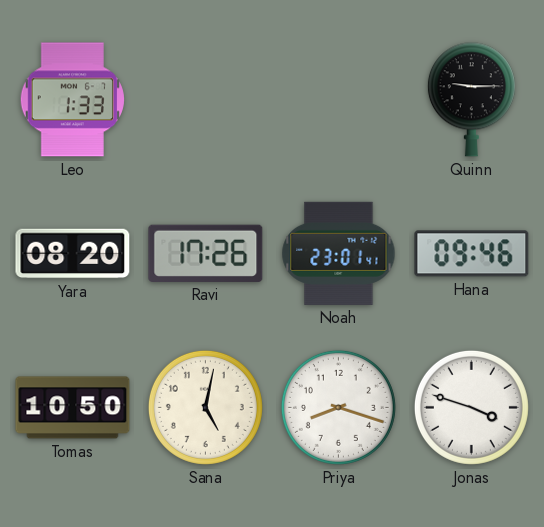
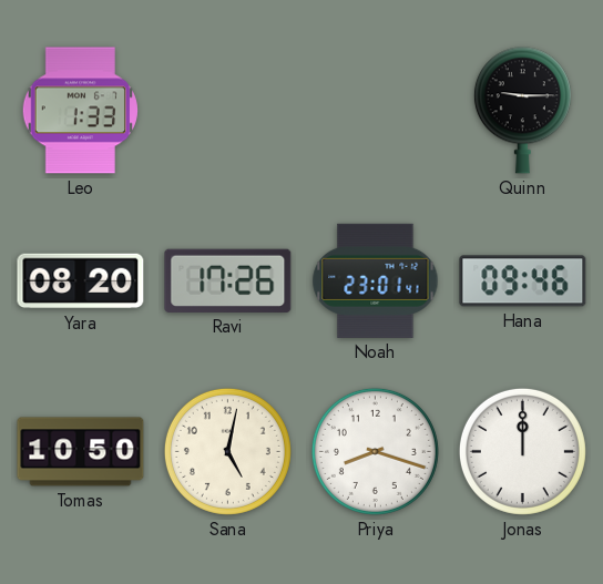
Jonas: 3:48 -> 12:00
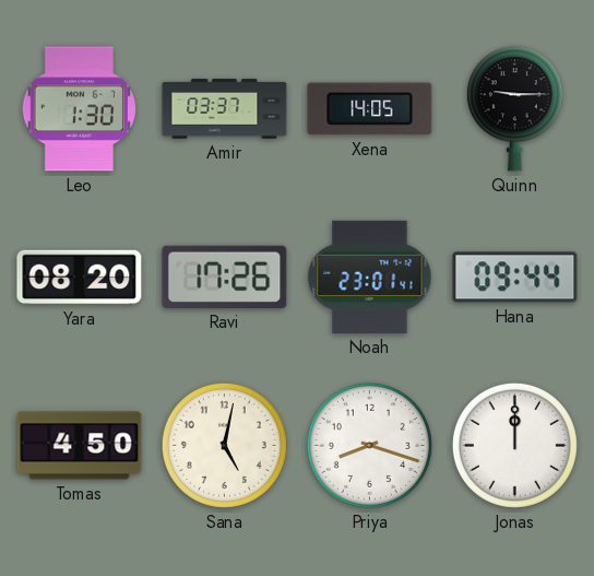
Leo: 1:33 -> 1:30
Amir: none -> 03:37
Xena: none -> 14:05
Hana: 09:46 -> 09:44
Tomas: 10:50 -> 4:50
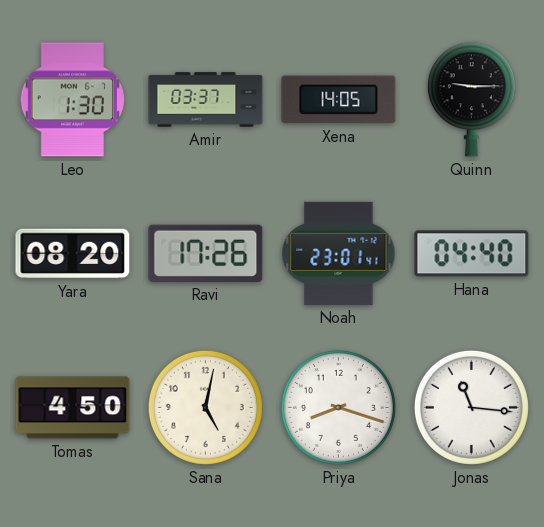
Hana: 09:44 -> 04:40
Jonas: 12:00 -> 11:16
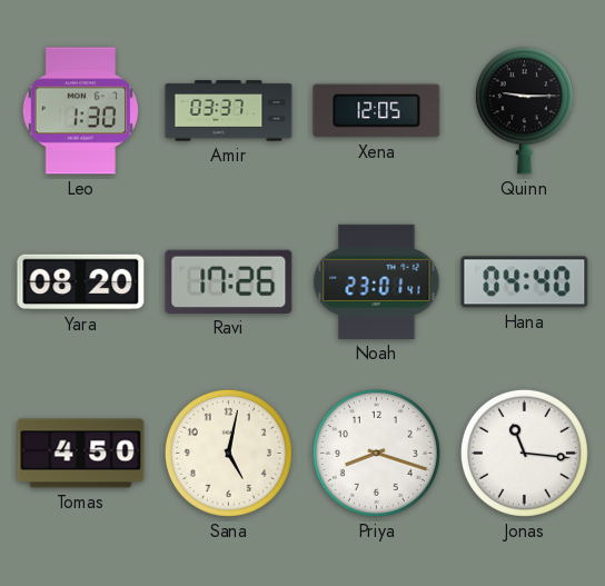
Xena: 14:05 -> 12:05
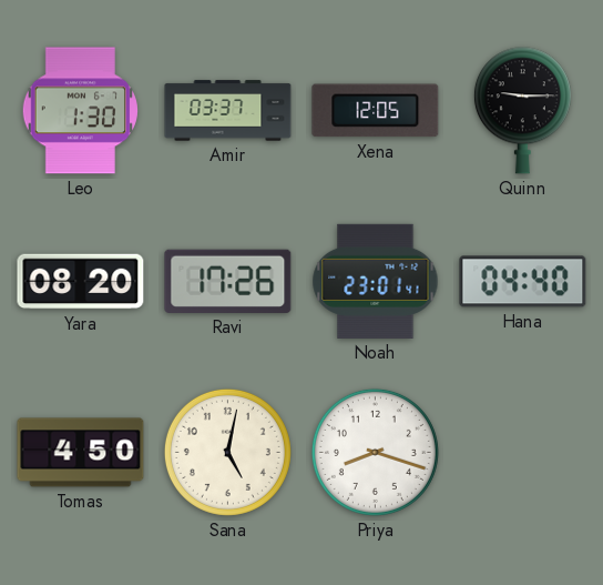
Jonas: 11:16 -> none
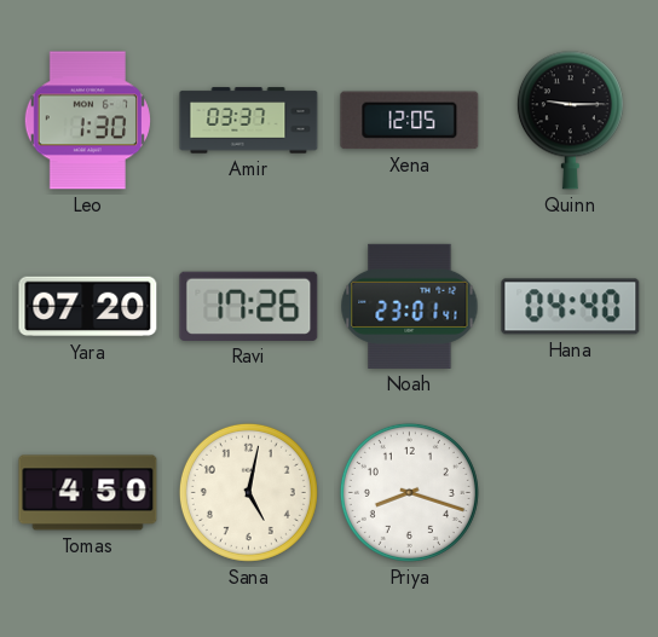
Yara: 08:20 -> 07:20
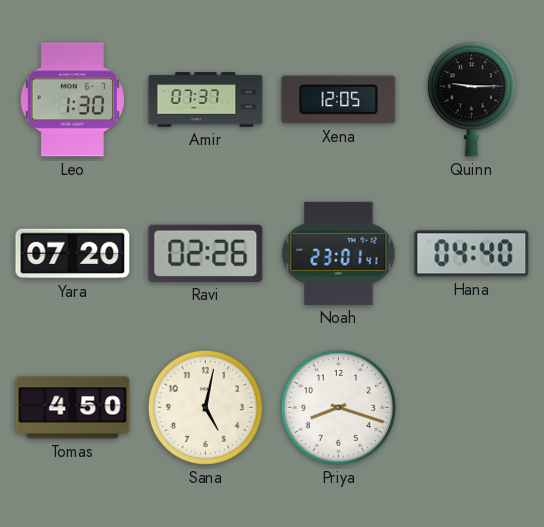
Amir: 03:37 -> 07:37
Ravi: 17:26 -> 02:26
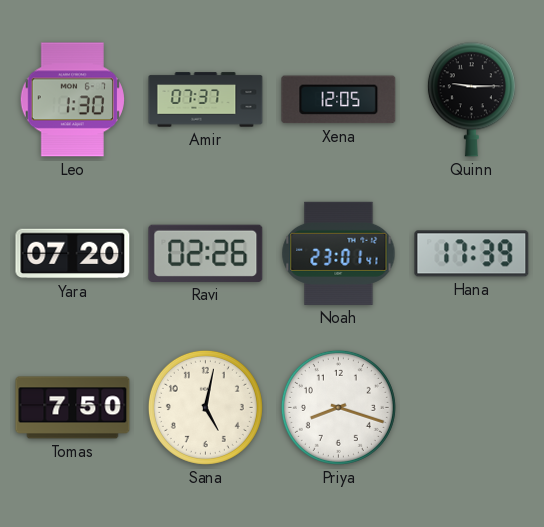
Hana: 04:40 -> 17:39
Tomas: 4:50 -> 7:50
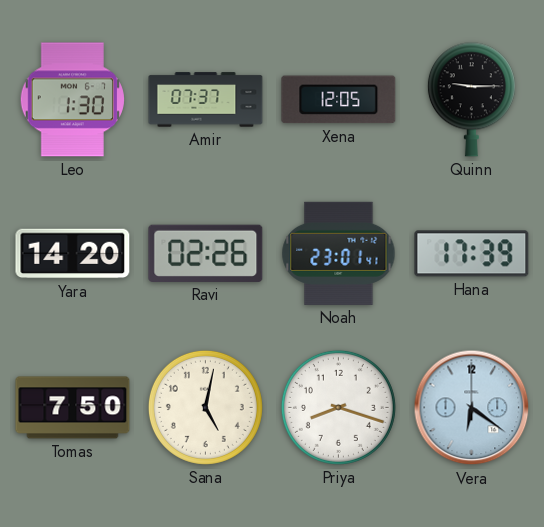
Yara: 07:20 -> 14:20
Vera: none -> 6:21
